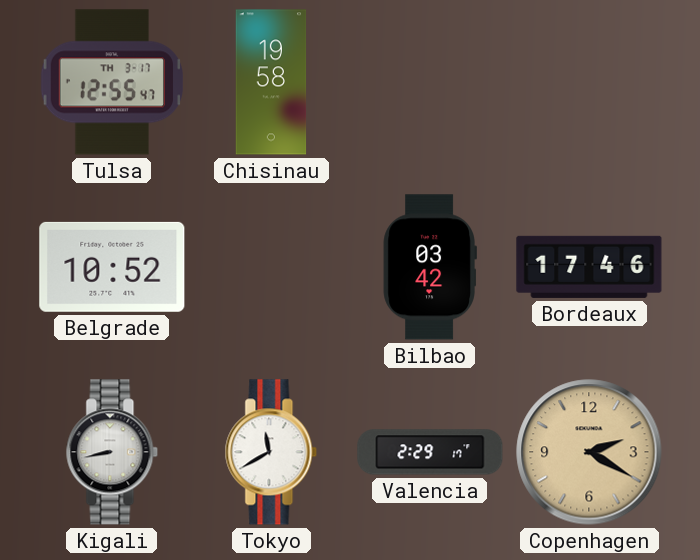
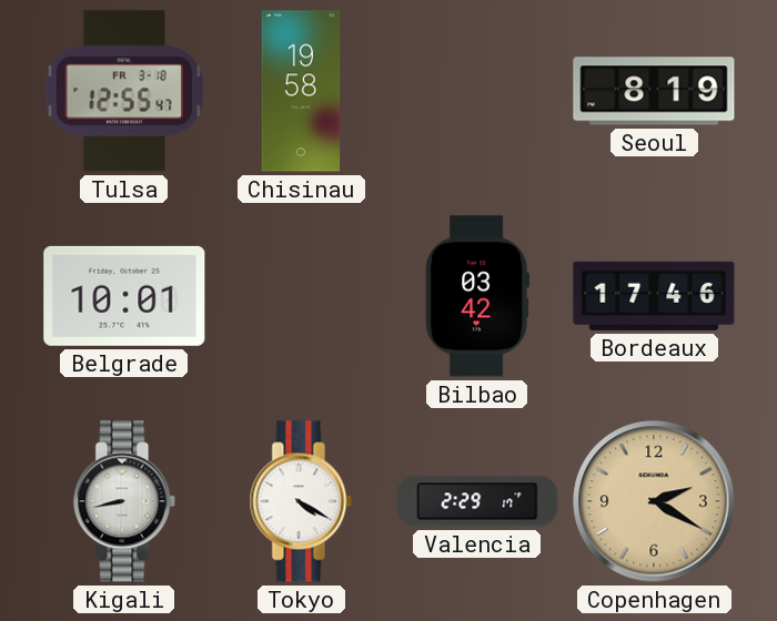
Tulsa date: TH 3-17 -> FR 3-18
Seoul: none -> 8:19
Belgrade: 10:52 -> 10:01
Tokyo: 11:40 -> 4:20
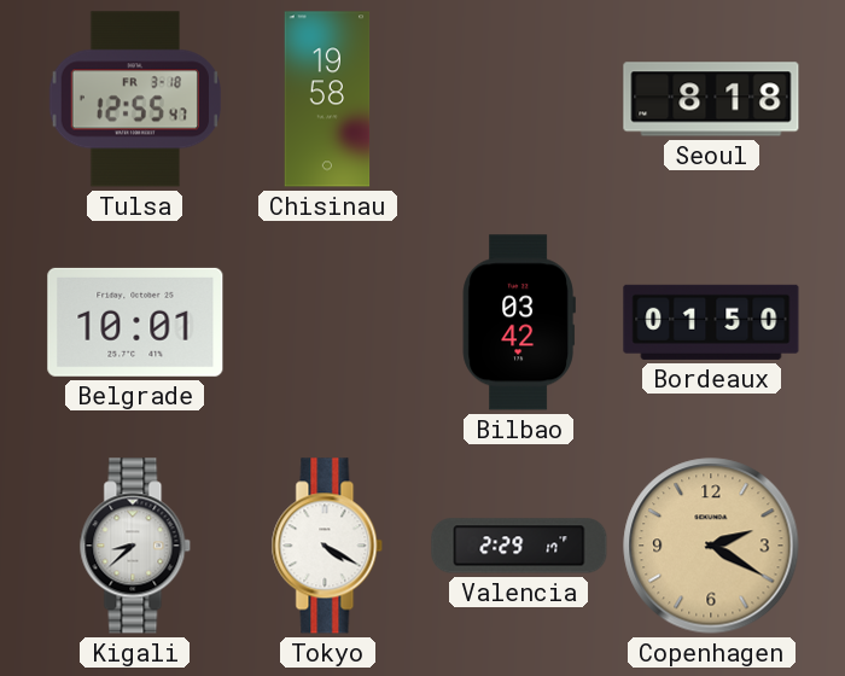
Seoul: 8:19 -> 8:18
Bordeaux: 17:46 -> 01:50
Kigali: 8:43 -> 8:38
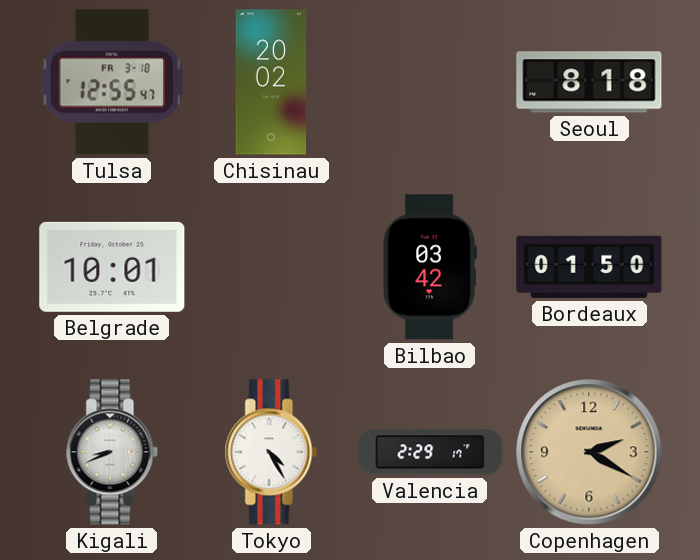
Chisinau: 19:58 -> 20:02
Kigali: 8:38 -> 8:41
Tokyo: 4:20 -> 4:25
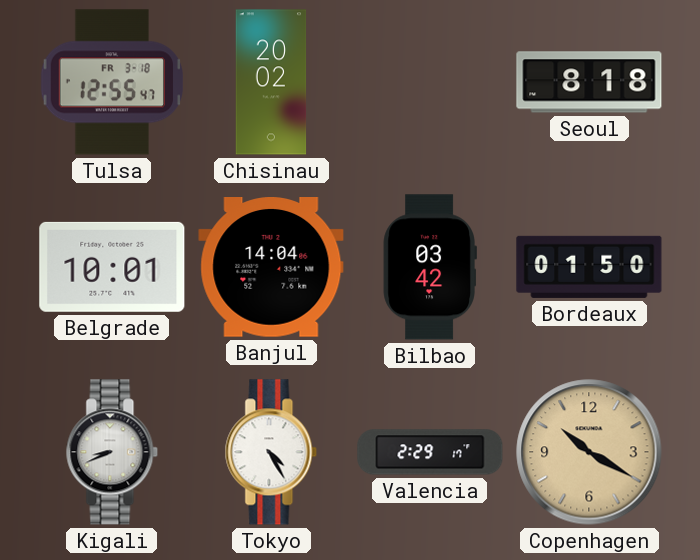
Banjul: none -> 14:04
Copenhagen: 2:20 -> 10:20
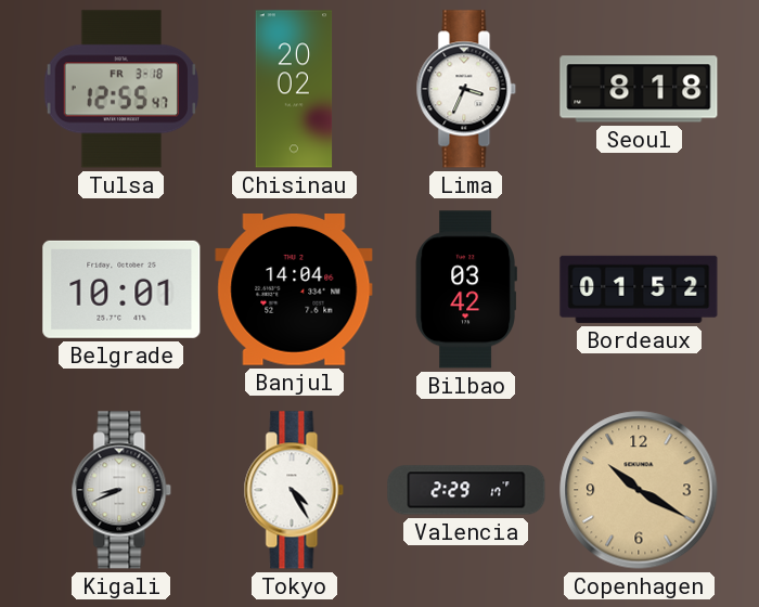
Lima: none -> 3:34
Bordeaux: 01:50 -> 01:52
